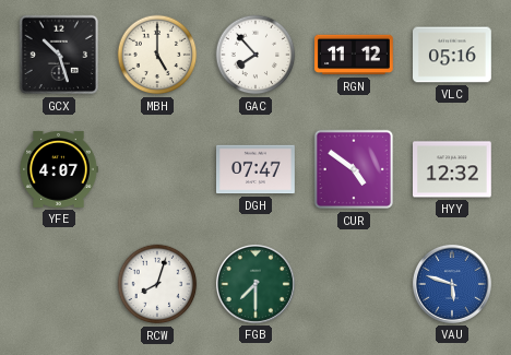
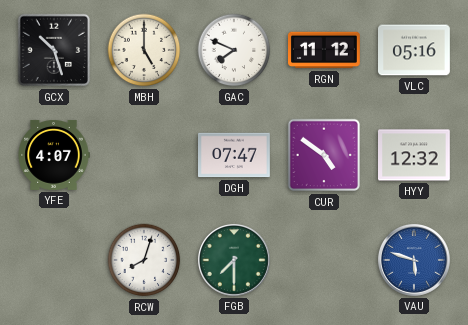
GAC: 7:53 -> 7:49
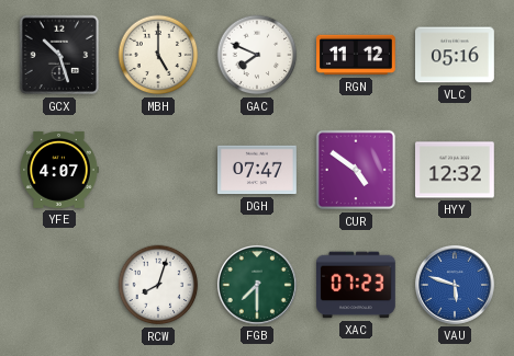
XAC: none -> 07:23
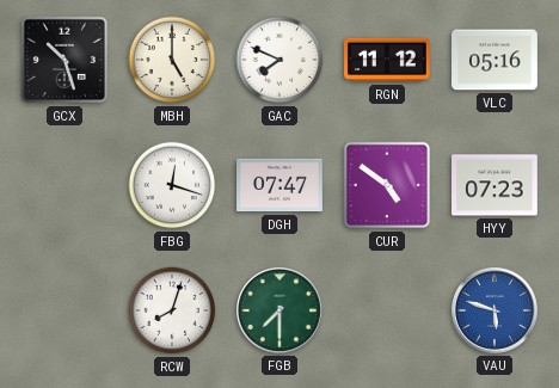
YFE: 4:07 -> none
FBG: none -> 12:18
HYY: 12:32 -> 07:23
XAC: 07:23 -> none
